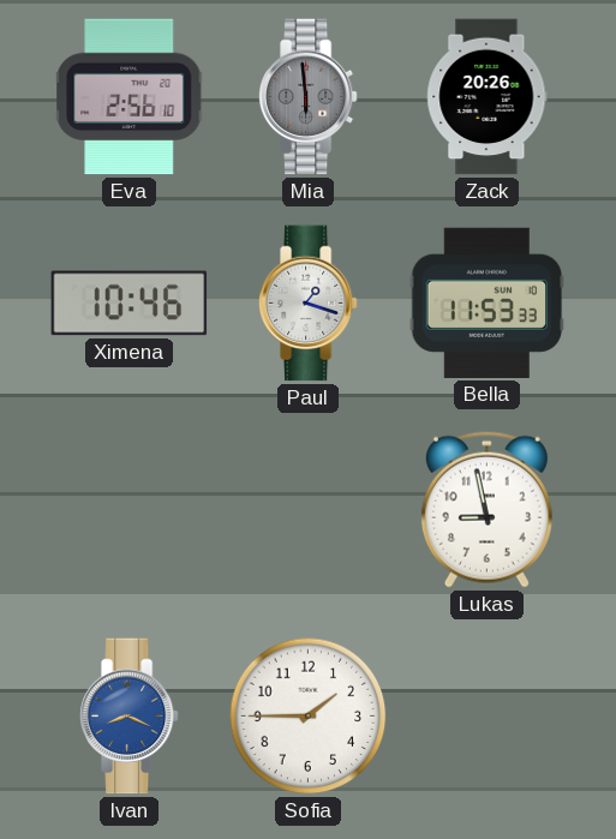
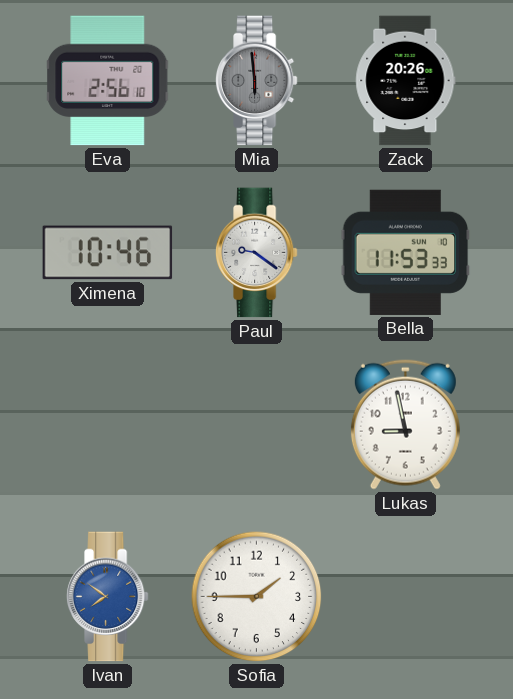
Paul: 1:18 -> 9:21
Ivan: 8:19 -> 7:51
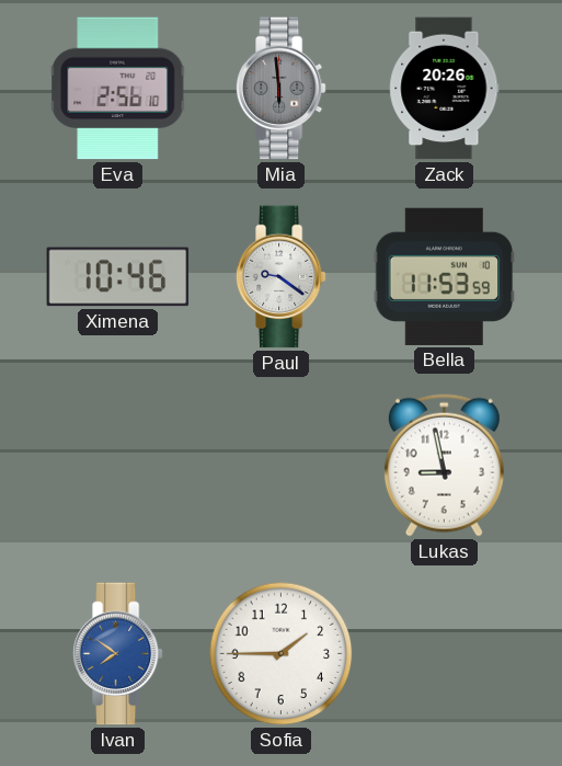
Bella: 11:53:33 -> 11:53:59
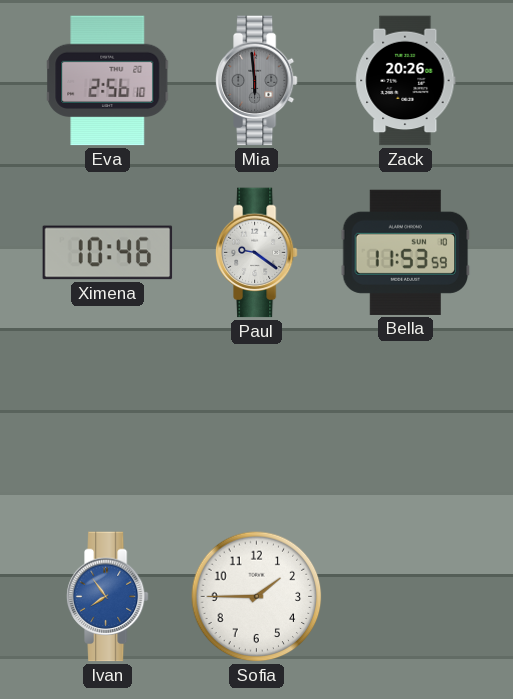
Lukas: 8:58 -> none
Ivan: 7:51 -> 7:54
